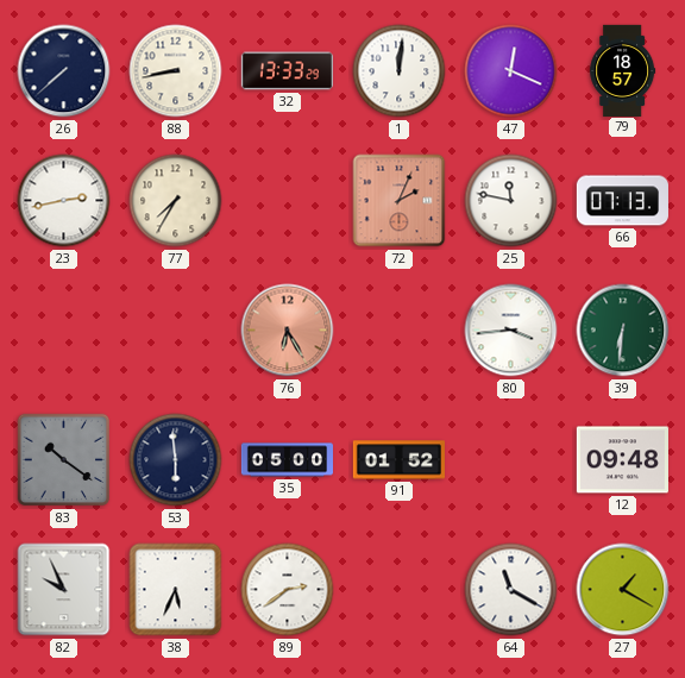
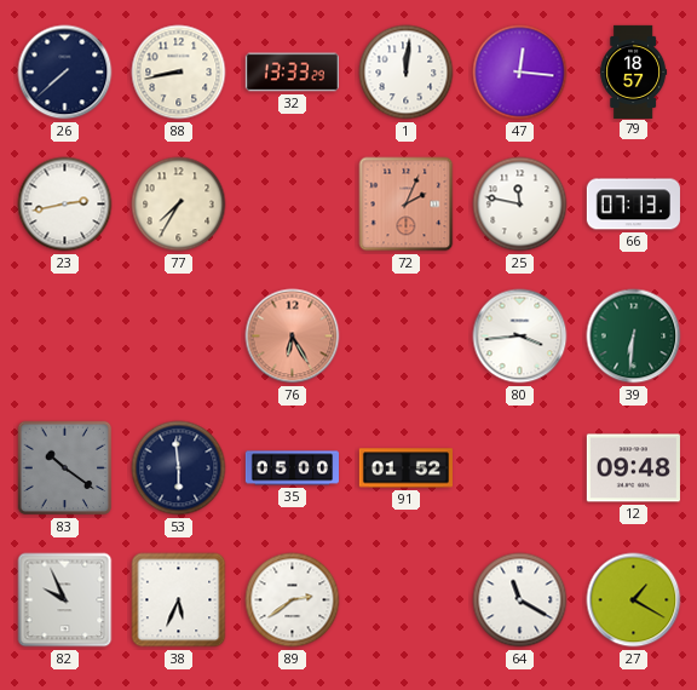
47: 12:19 -> 12:16
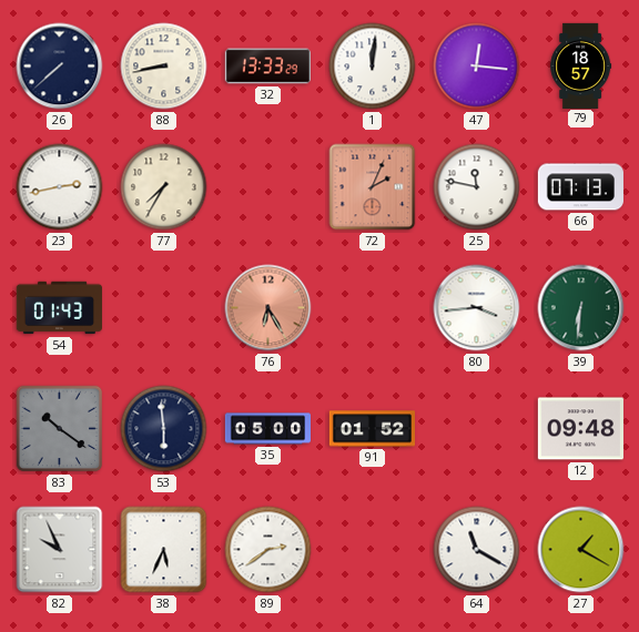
54: none -> 01:43
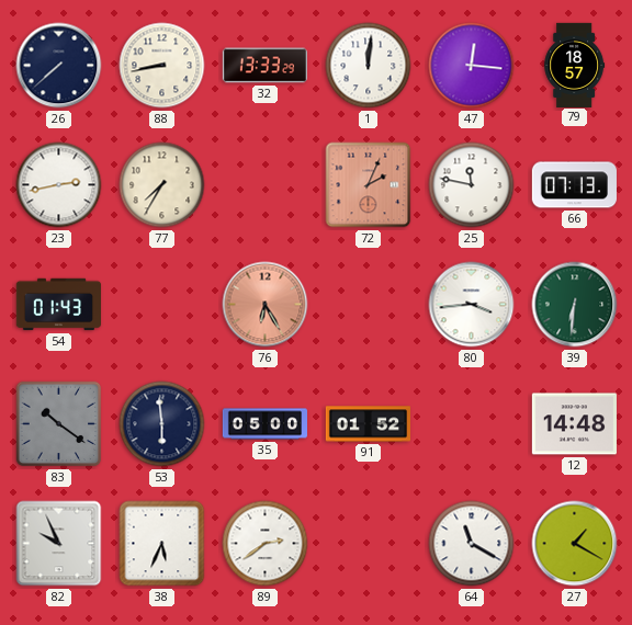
12: 09:48 -> 14:48
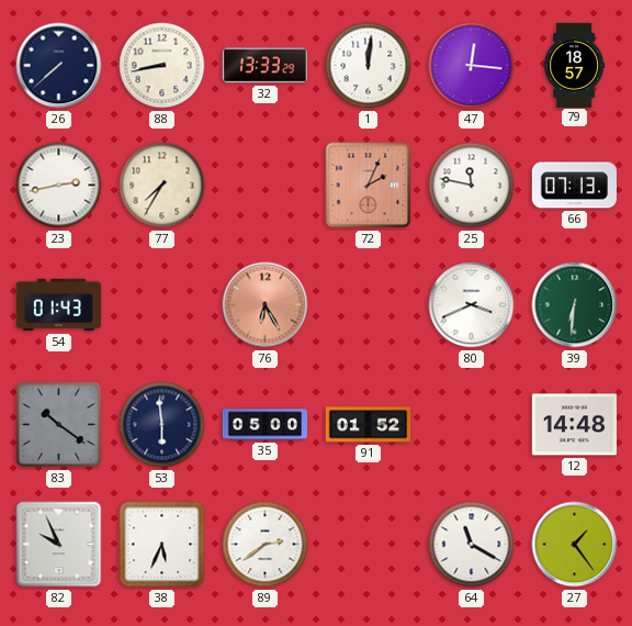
80: 3:44 -> 3:41
27: 1:20 -> 1:24
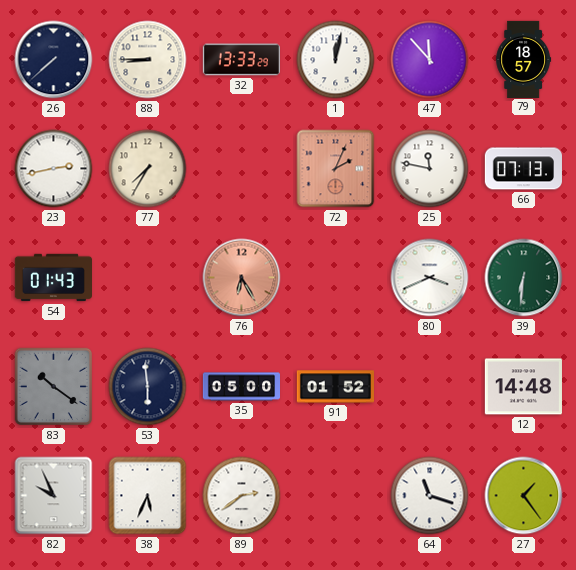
88: 8:43 -> 8:45
1: 12:01 -> 12:02
47: 12:16 -> 11:53
64: 11:20 -> 11:18
